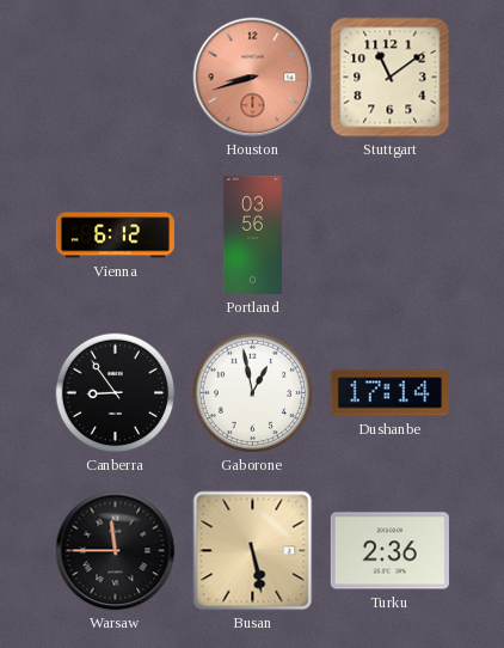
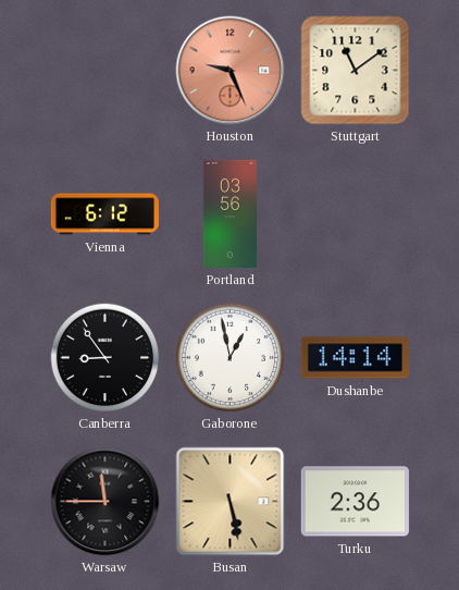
Houston: 8:42 -> 9:26
Dushanbe: 17:14 -> 14:14
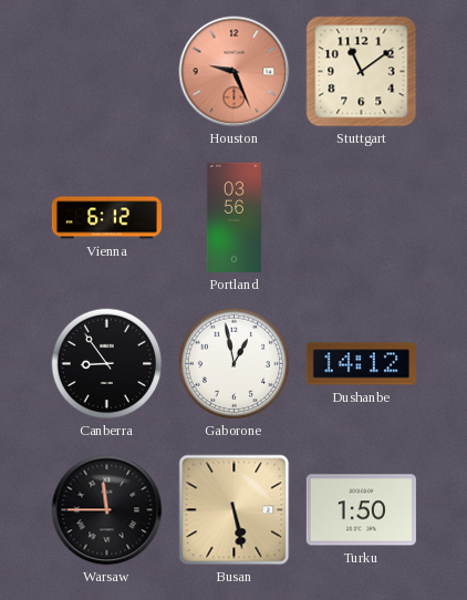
Dushanbe: 14:14 -> 14:12
Turku: 2:36 -> 1:50
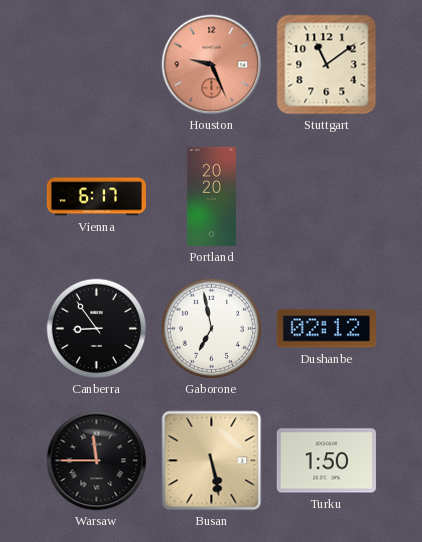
Vienna: 6:12 -> 6:17
Portland: 03:56 -> 20:20
Gaborone: 12:58 -> 6:58
Dushanbe: 14:12 -> 02:12
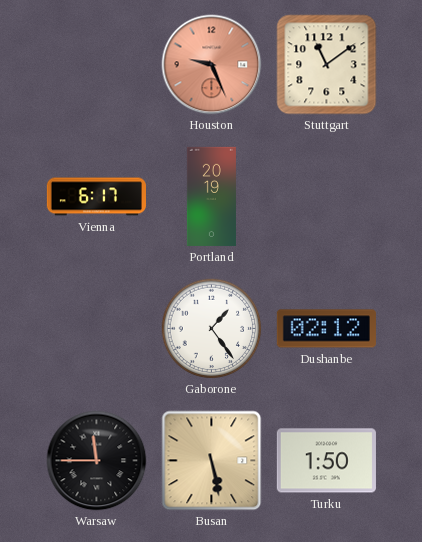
Portland: 20:20 -> 20:19
Canberra: 8:54 -> none
Gaborone: 6:58 -> 1:24
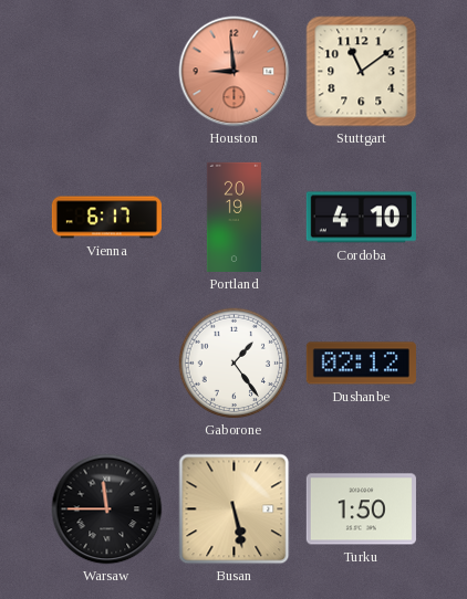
Houston: 9:26 -> 8:59
Cordoba: none -> 4:10
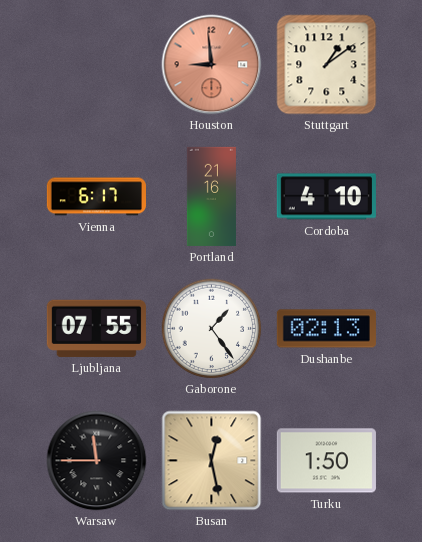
Stuttgart: 11:09 -> 1:09
Portland: 20:19 -> 21:16
Ljubljana: none -> 07:55
Dushanbe: 02:12 -> 02:13
Busan: 5:28 -> 12:28
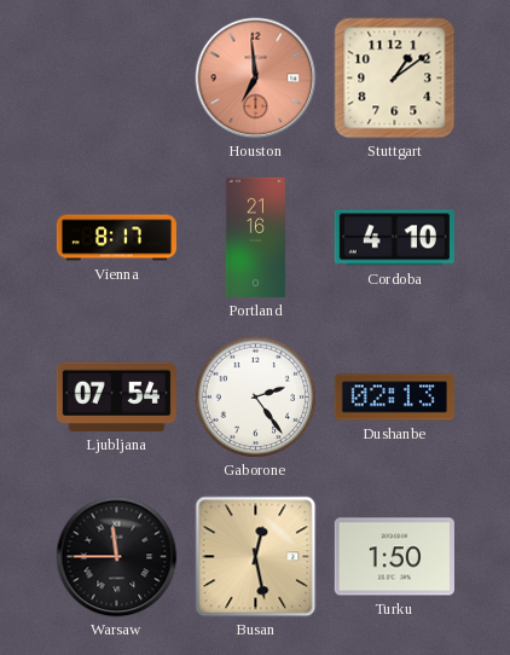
Houston: 8:59 -> 6:59
Vienna: 6:17 -> 8:17
Ljubljana: 07:55 -> 07:54
Gaborone: 1:24 -> 2:24
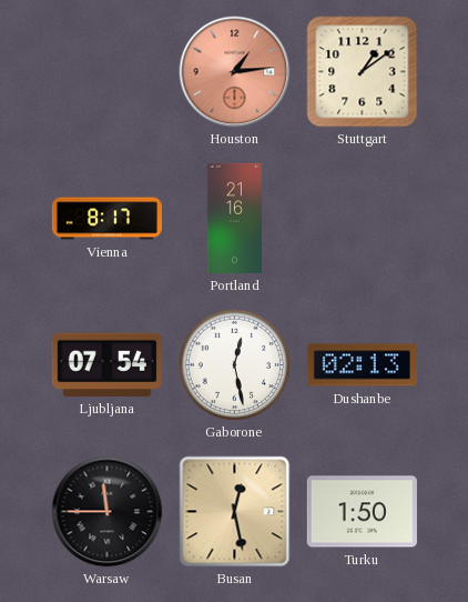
Houston: 6:59 -> 1:14
Cordoba: 4:10 -> none
Gaborone: 2:24 -> 12:28
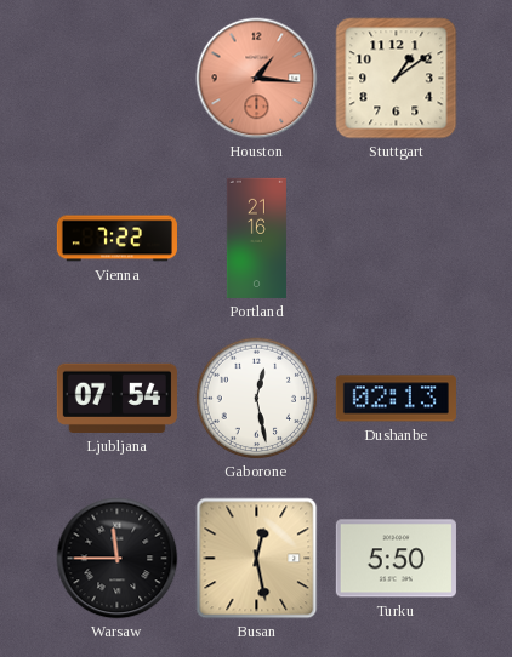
Houston: 1:14 -> 1:16
Vienna: 8:17 -> 7:22
Turku: 1:50 -> 5:50
